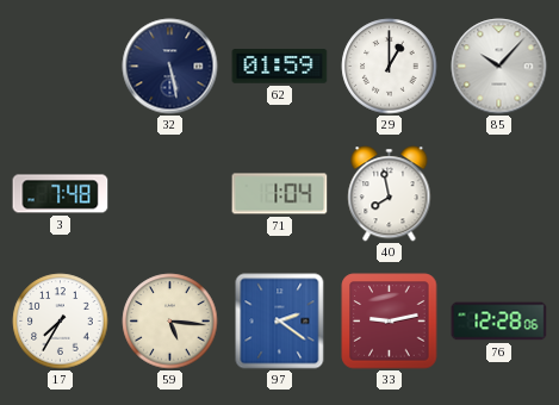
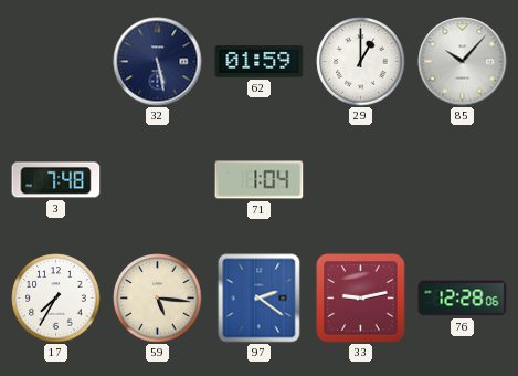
40: 7:58 -> none
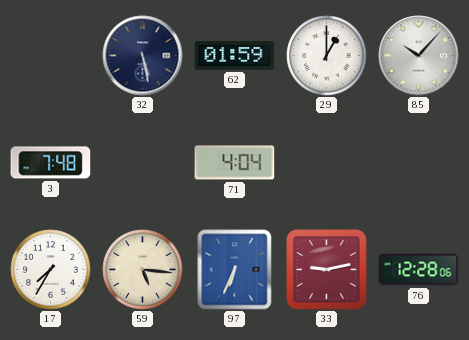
71: 1:04 -> 4:04
97: 2:21 -> 6:34
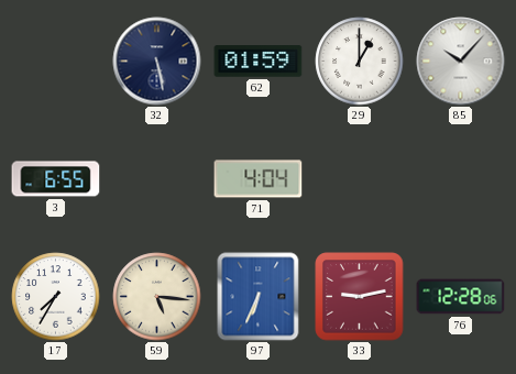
3: 7:48 -> 6:55
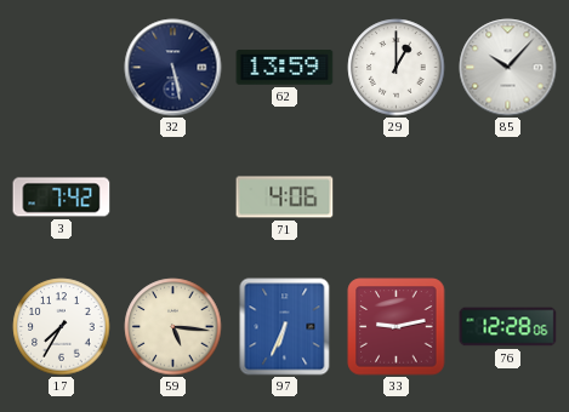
62: 01:59 -> 13:59
3: 6:55 -> 7:42
71: 4:04 -> 4:06
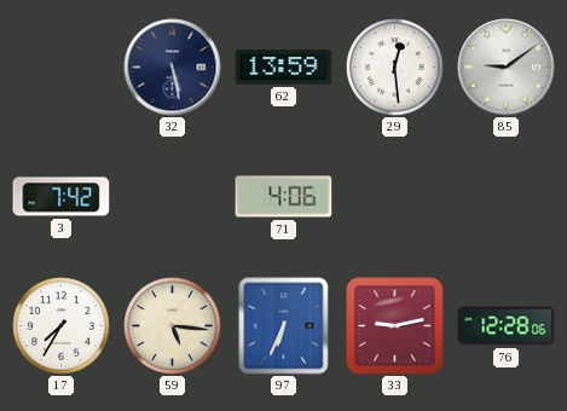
29: 1:00 -> 12:29
85: 10:07 -> 9:09
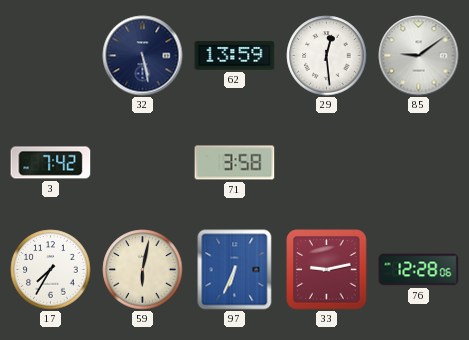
71: 4:06 -> 3:58
59: 5:16 -> 6:02
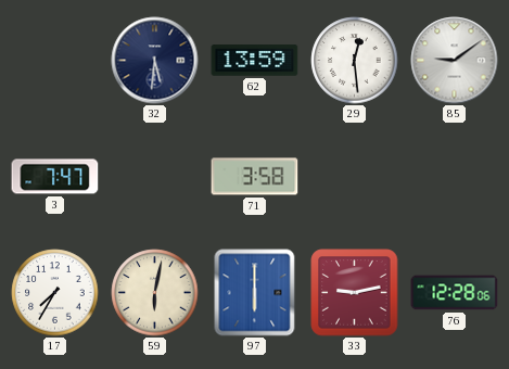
32: 5:28 -> 5:31
3: 7:42 -> 7:47
97: 6:34 -> 6:00
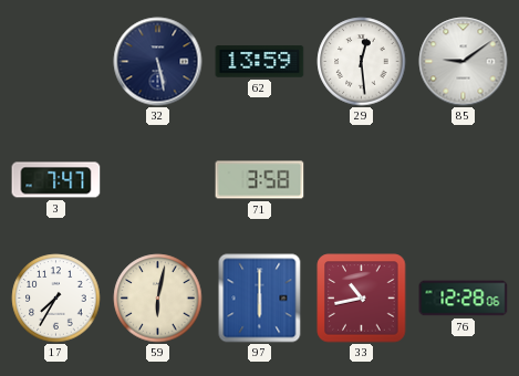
32: 5:31 -> 5:28
33: 9:13 -> 10:43
